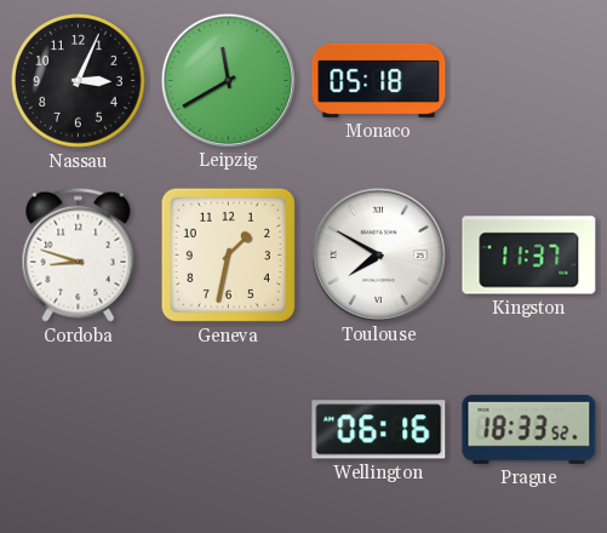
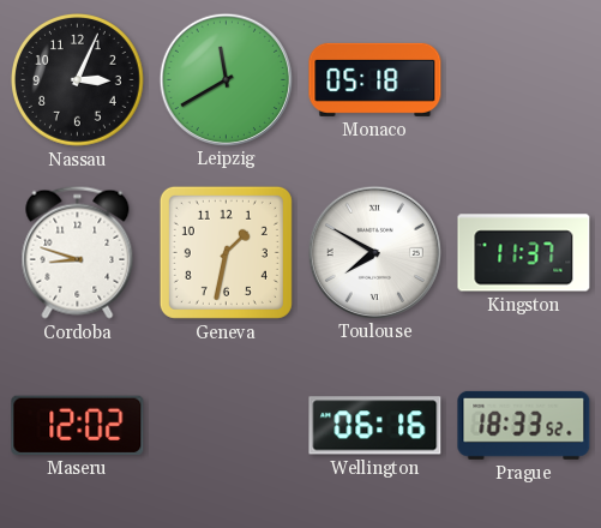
Maseru: none -> 12:02
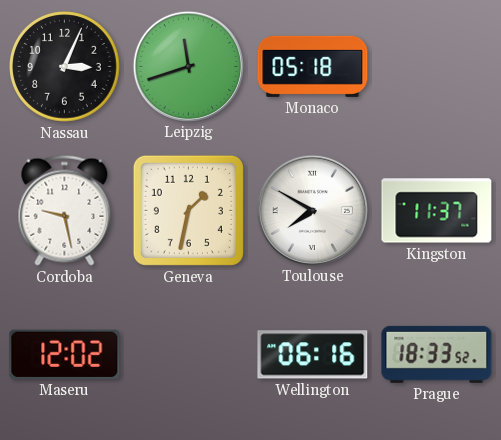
Leipzig: 11:40 -> 11:42
Cordoba: 8:48 -> 9:28
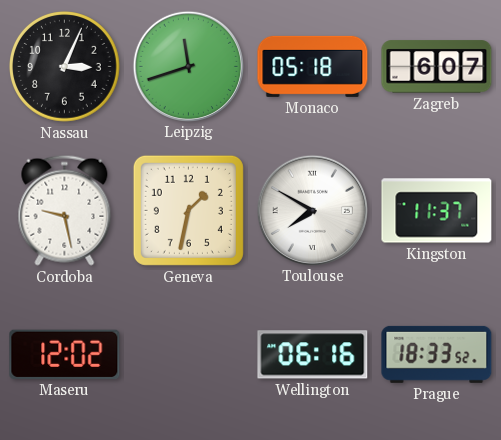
Zagreb: none -> 6:07
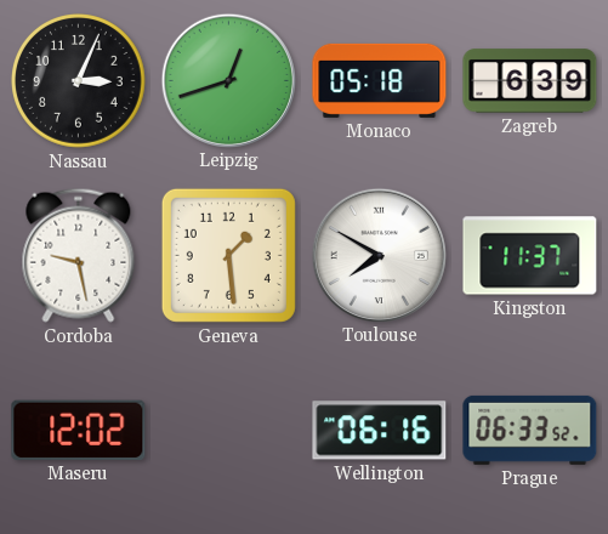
Leipzig: 11:42 -> 12:42
Zagreb: 6:07 -> 6:39
Geneva: 1:32 -> 1:29
Prague: 18:33 -> 06:33
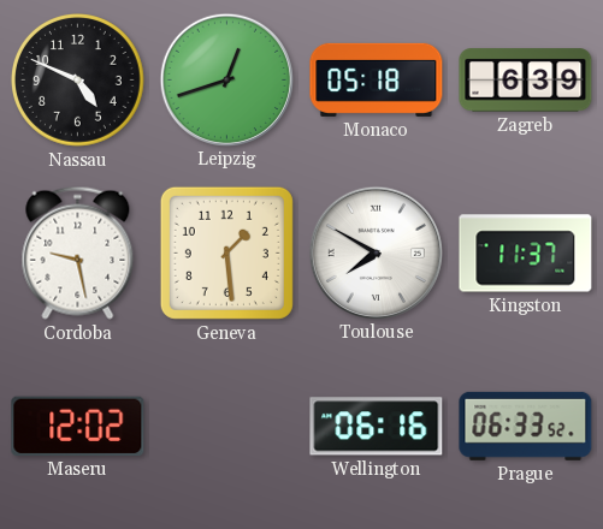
Nassau: 3:04 -> 4:49
